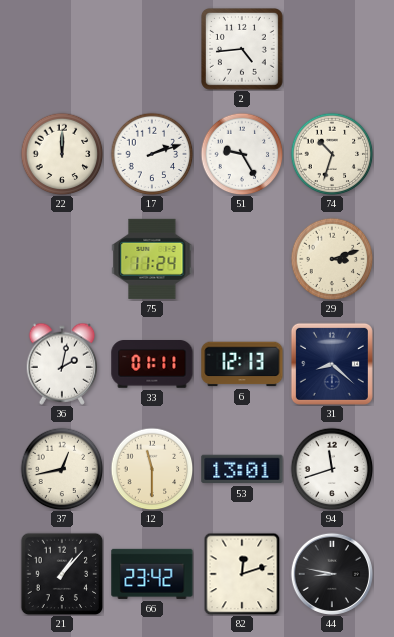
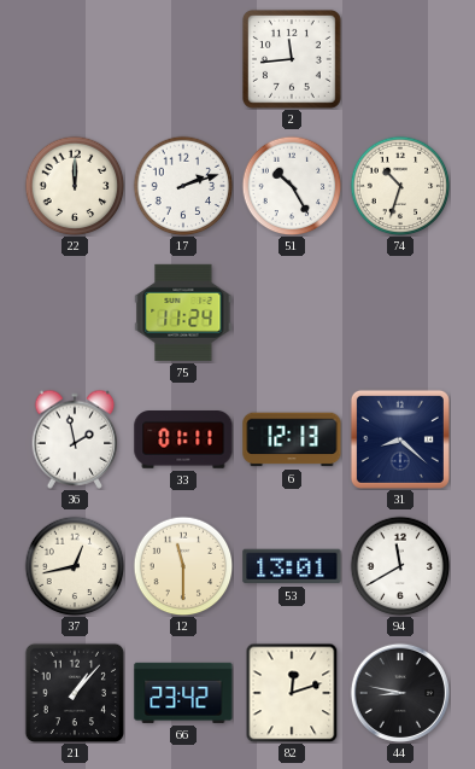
2: 4:44 -> 11:44
51: 9:25 -> 10:25
29: 3:12 -> none
36: 2:02 -> 1:58
94: 11:42 -> 11:40
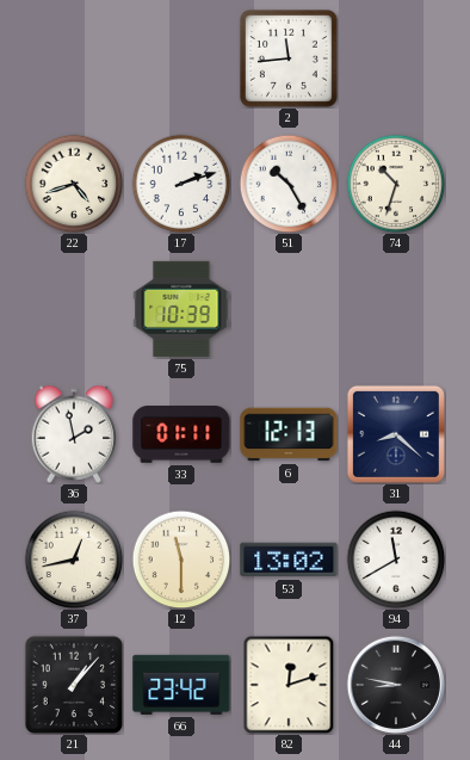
22: 12:00 -> 4:42
75: 11:24 -> 10:39
53: 13:01 -> 13:02
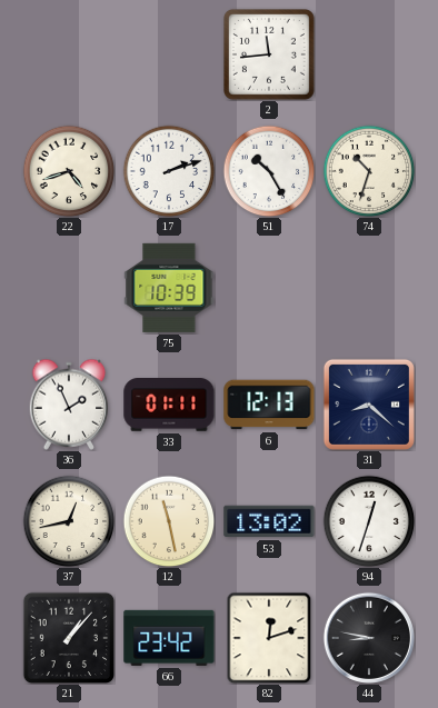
36: 1:58 -> 1:56
12: 11:30 -> 11:28
94: 11:40 -> 12:33
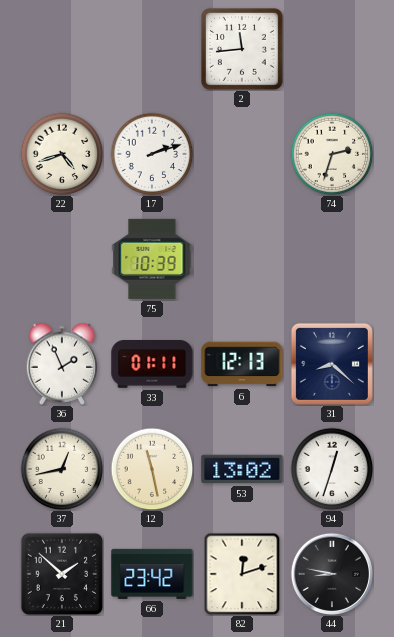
51: 10:25 -> none
74: 10:33 -> 2:33
21: 1:07 -> 1:52
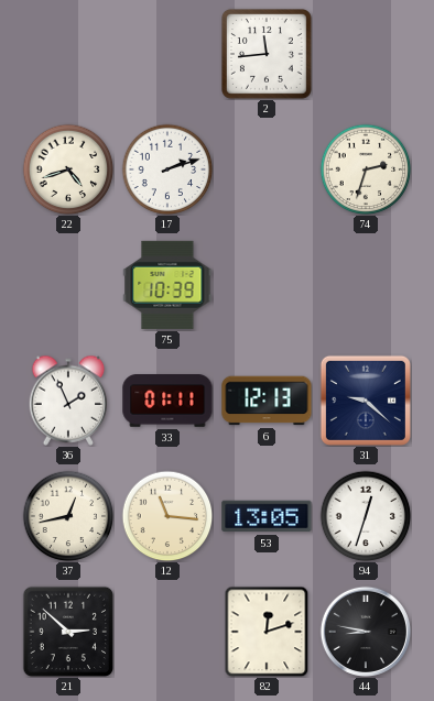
31: 8:22 -> 9:22
12: 11:28 -> 11:16
53: 13:02 -> 13:05
21: 1:52 -> 2:52
66: 23:42 -> none
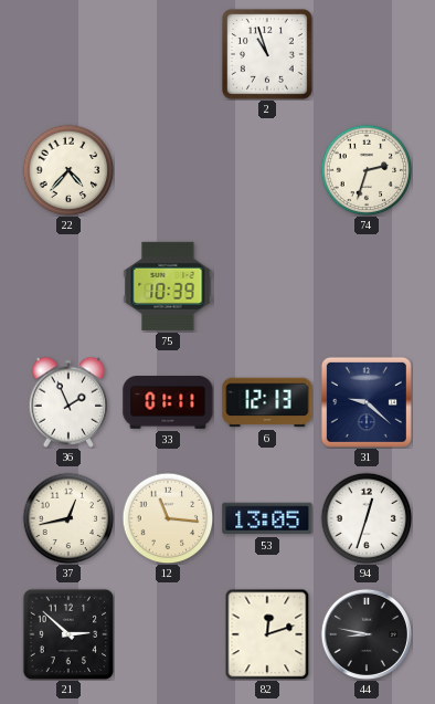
2: 11:44 -> 10:57
22: 4:42 -> 4:37
17: 2:12 -> none
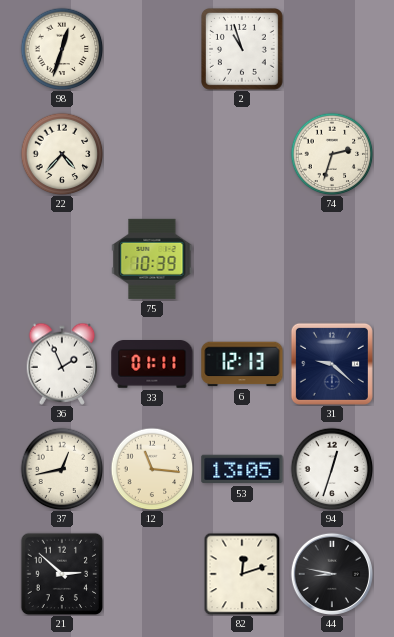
98: none -> 12:33
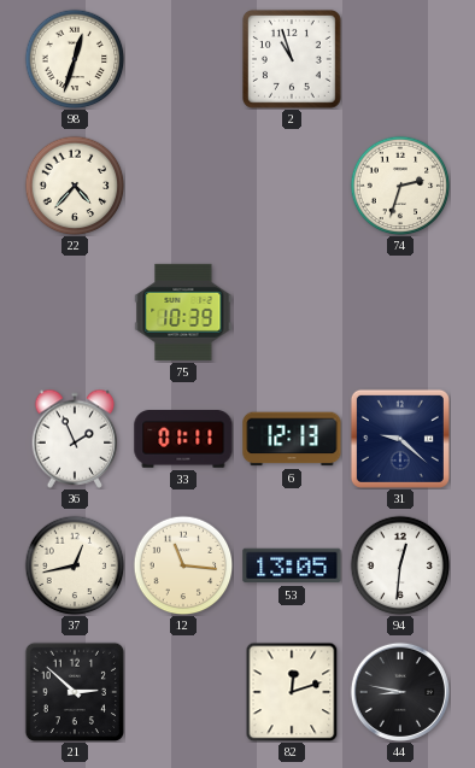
94: 12:33 -> 12:31
